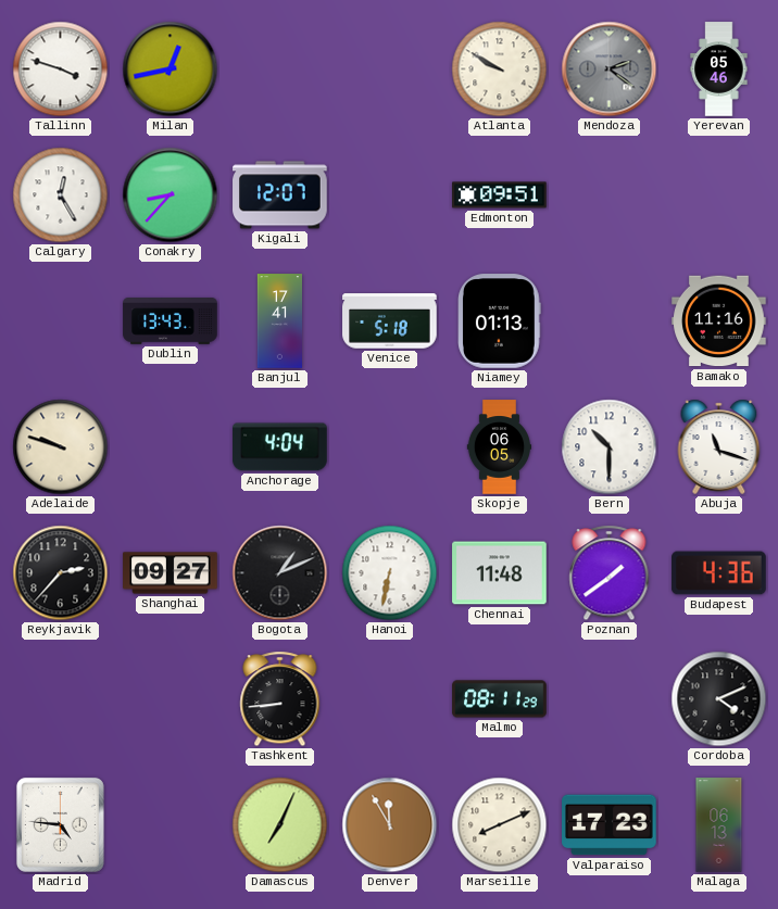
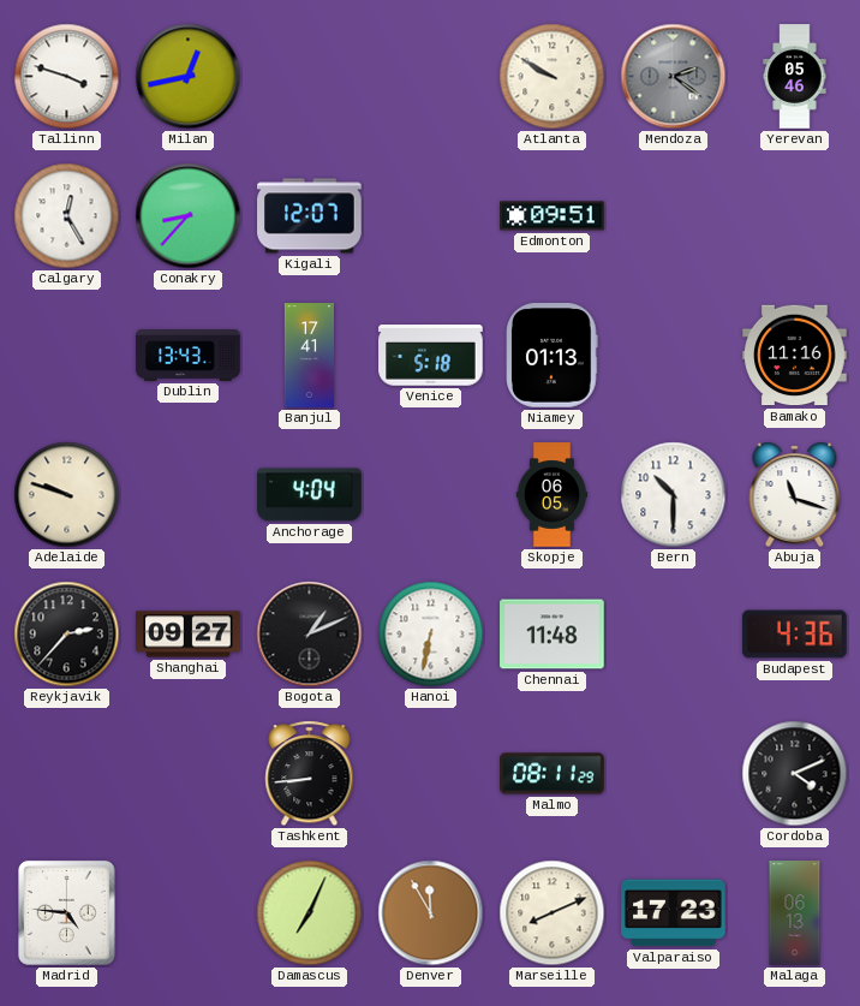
Poznan: 1:39 -> none
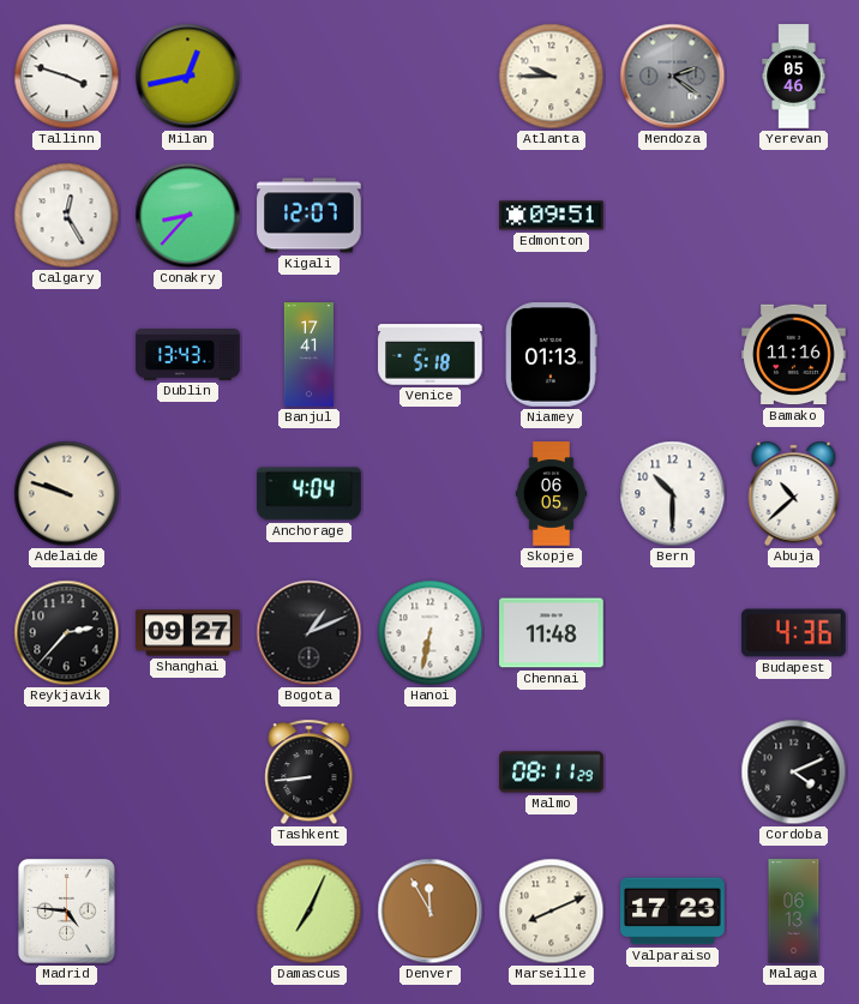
Atlanta: 9:50 -> 9:45
Abuja: 11:18 -> 10:38
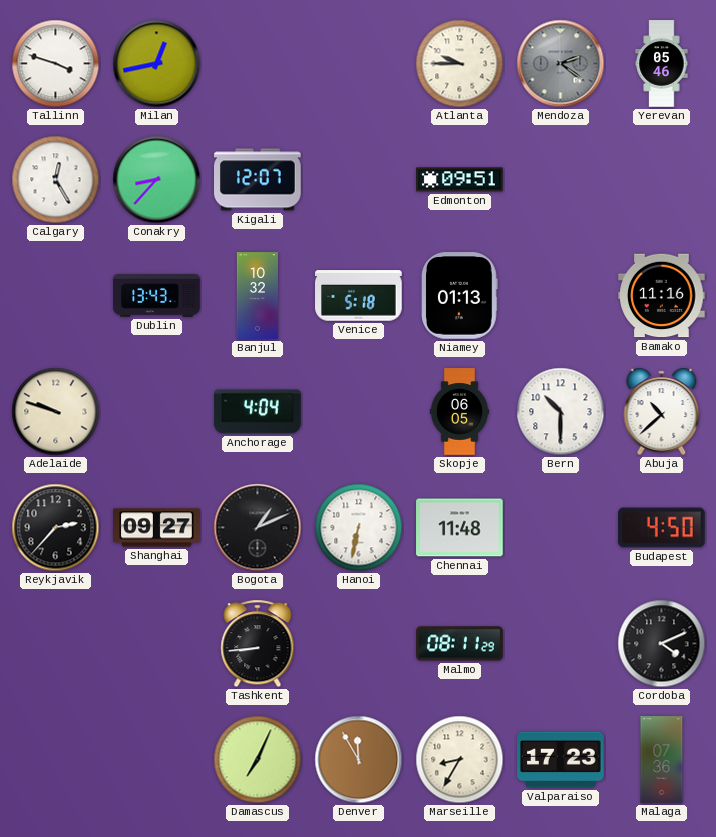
Banjul: 17:41 -> 10:32
Budapest: 4:36 -> 4:50
Madrid: 4:46 -> none
Marseille: 8:11 -> 8:35
Malaga: 06:13 -> 07:36
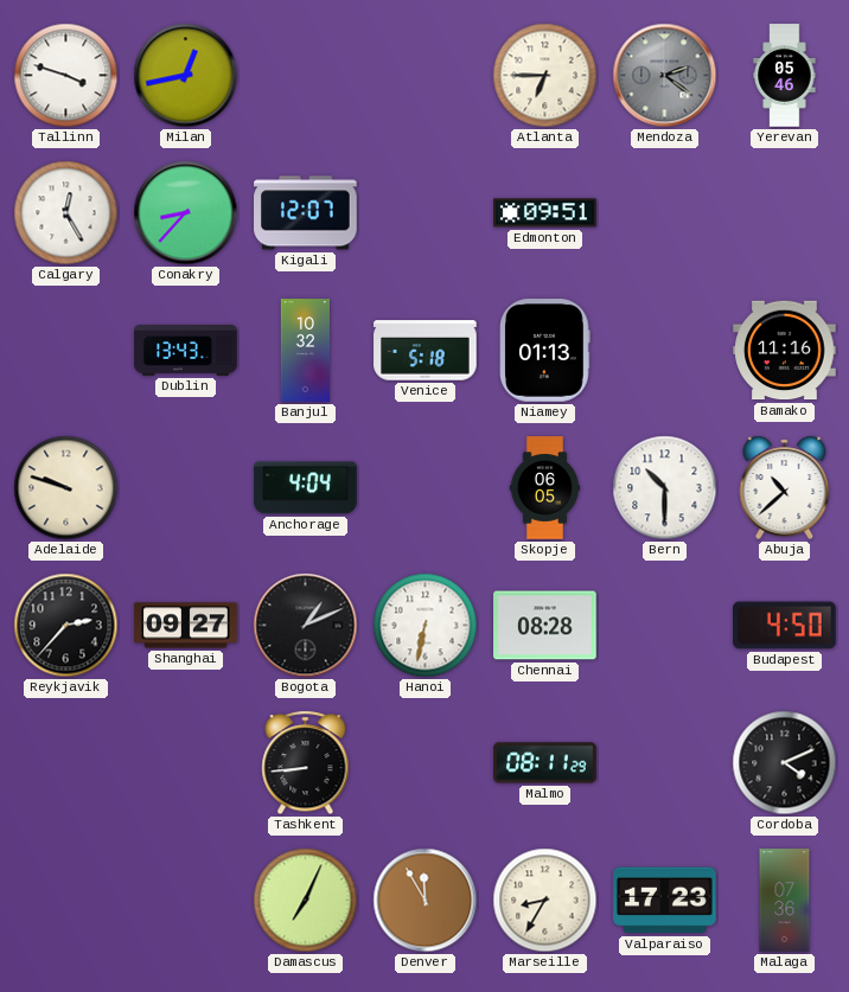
Atlanta: 9:45 -> 6:45
Chennai: 11:48 -> 08:28
